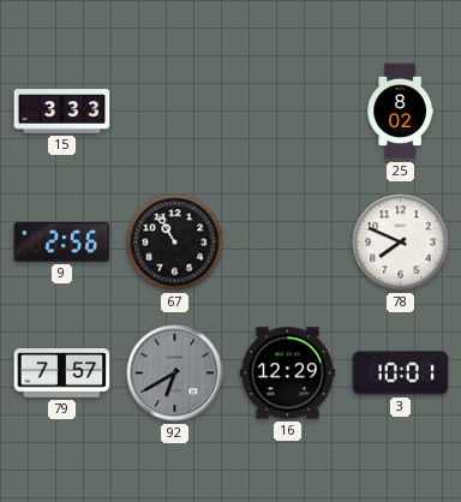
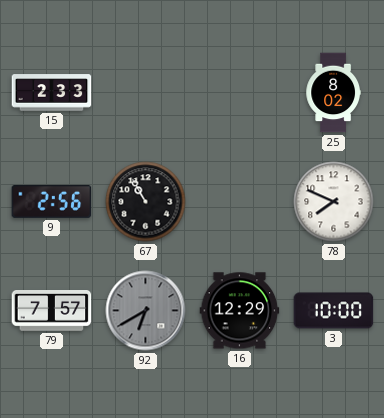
15: 3:33 -> 2:33
3: 10:01 -> 10:00
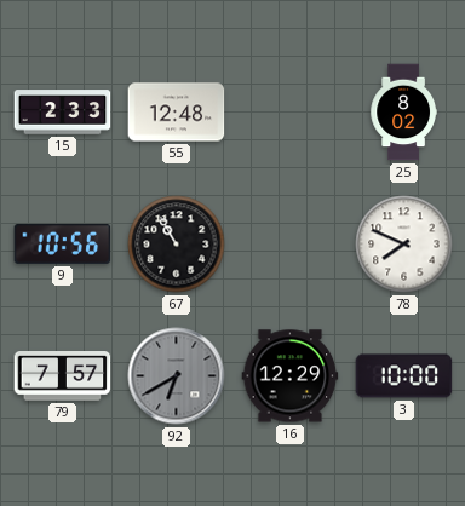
55: none -> 12:48
9: 2:56 -> 10:56
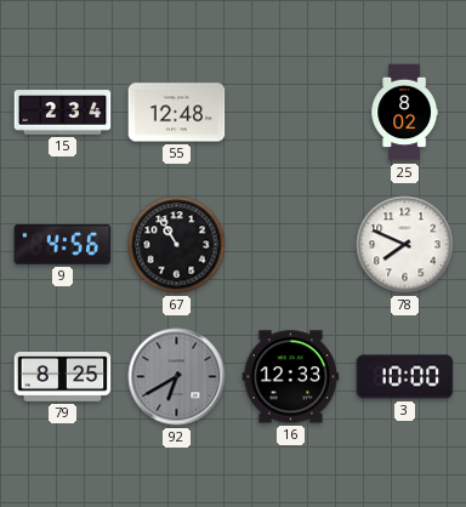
15: 2:33 -> 2:34
9: 10:56 -> 4:56
79: 7:57 -> 8:25
16: 12:29 -> 12:33
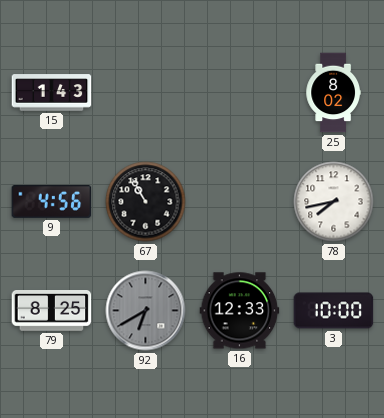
15: 2:34 -> 1:43
55: 12:48 -> none
78: 7:49 -> 7:43
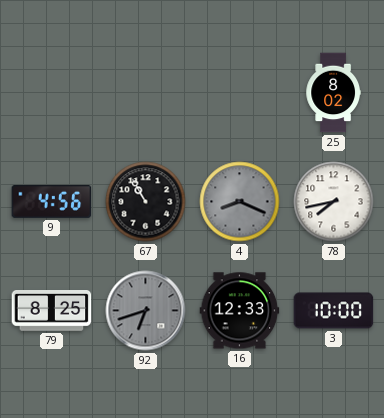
15: 1:43 -> none
4: none -> 8:19
92: 6:40 -> 6:42
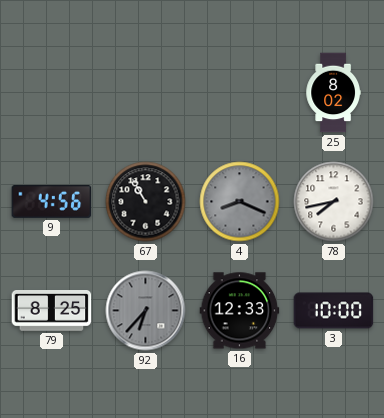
92: 6:42 -> 6:37
